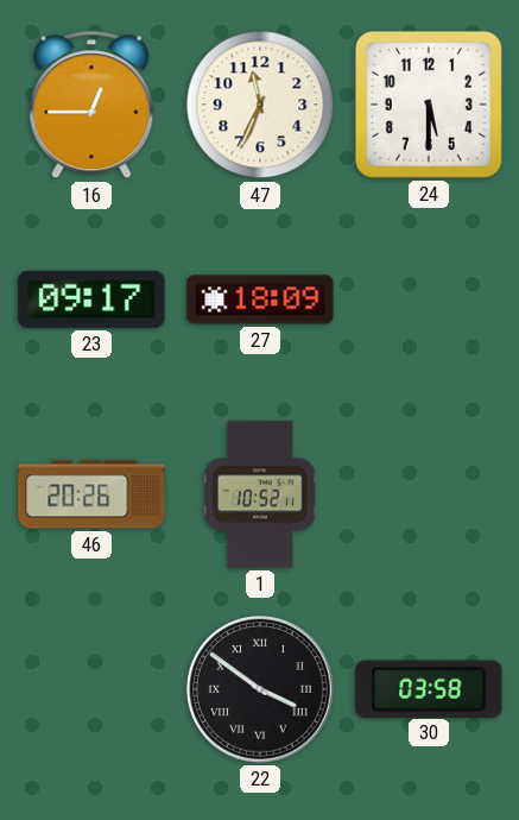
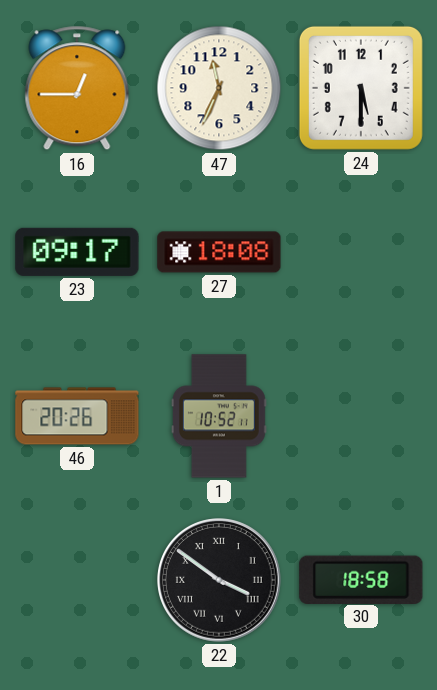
27: 18:09 -> 18:08
30: 03:58 -> 18:58
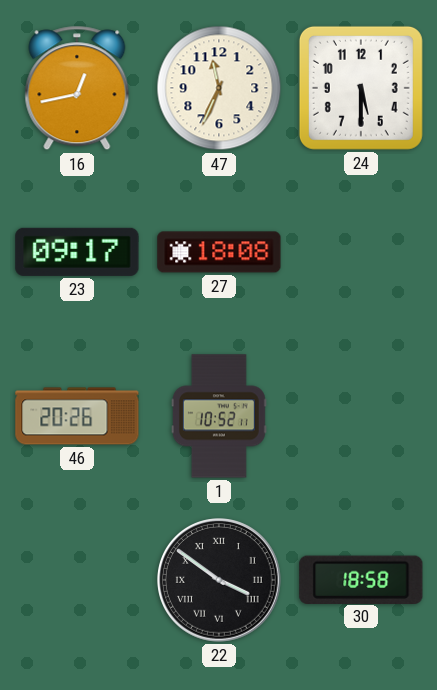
16: 12:45 -> 12:43
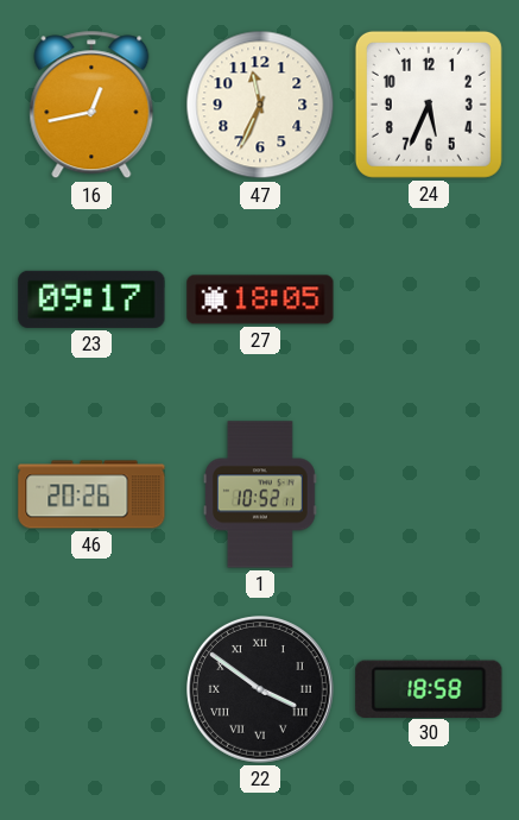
24: 5:30 -> 5:34
27: 18:08 -> 18:05
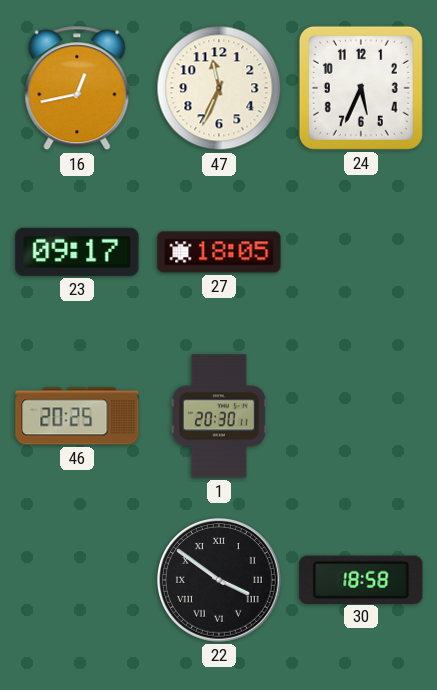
46: 20:26 -> 20:25
1: 10:52 -> 20:30
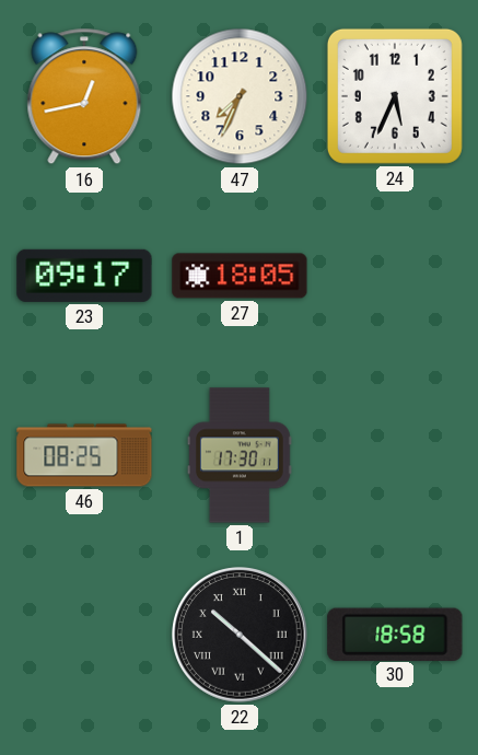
47: 11:34 -> 7:34
46: 20:25 -> 08:25
1: 20:30 -> 17:30
22: 3:51 -> 10:22
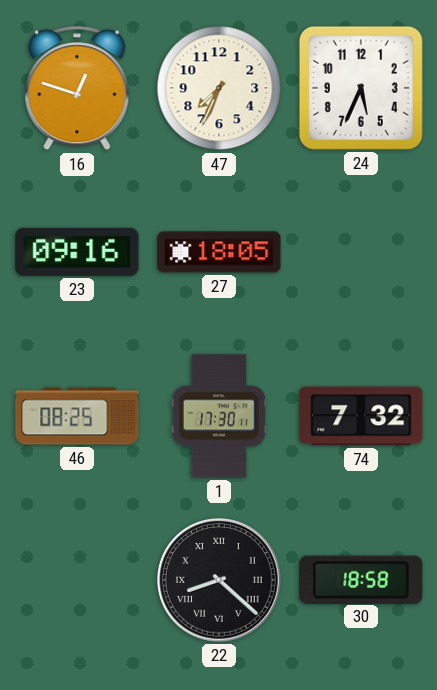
16: 12:43 -> 12:48
23: 09:17 -> 09:16
74: none -> 7:32
22: 10:22 -> 8:22
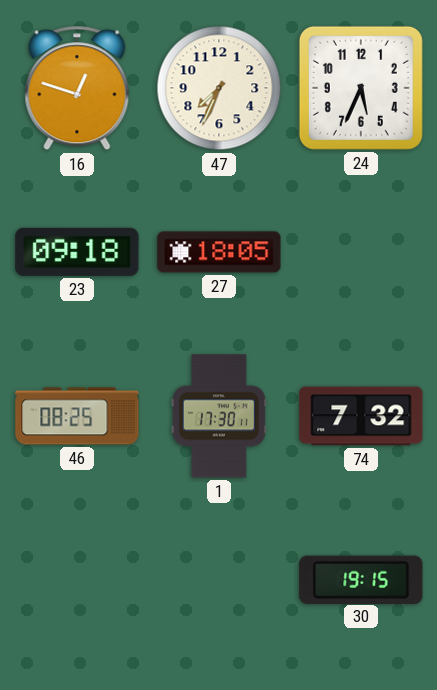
23: 09:16 -> 09:18
22: 8:22 -> none
30: 18:58 -> 19:15
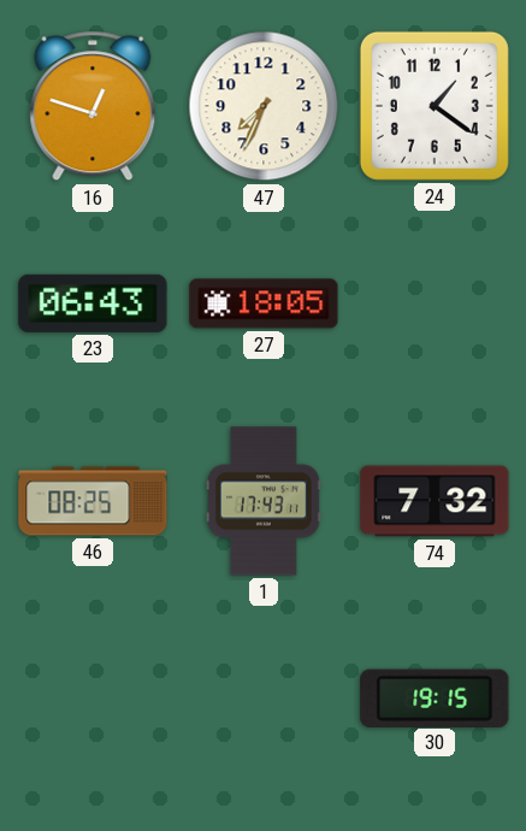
24: 5:34 -> 1:21
23: 09:18 -> 06:43
1: 17:30 -> 17:43
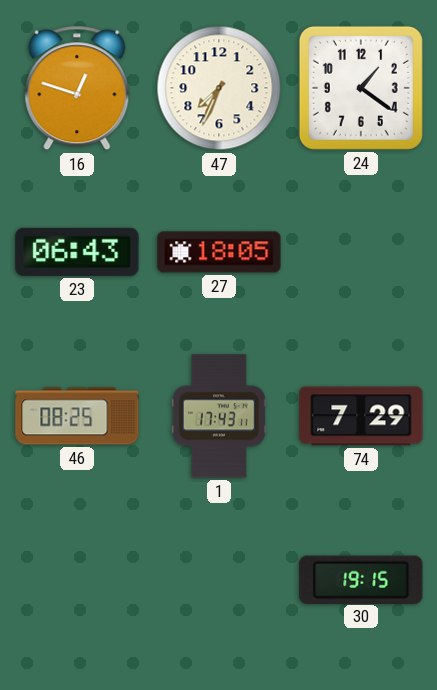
74: 7:32 -> 7:29
